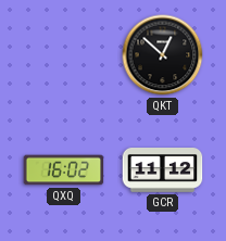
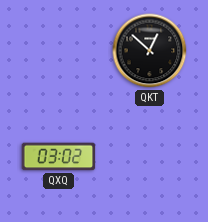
QXQ: 16:02 -> 03:02
GCR: 11:12 -> none
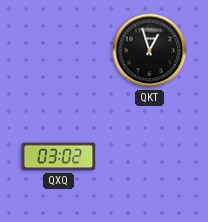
QKT: 12:52 -> 12:57
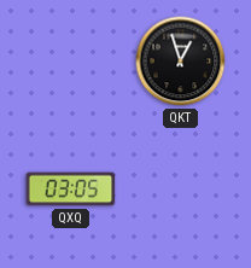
QXQ: 03:02 -> 03:05
